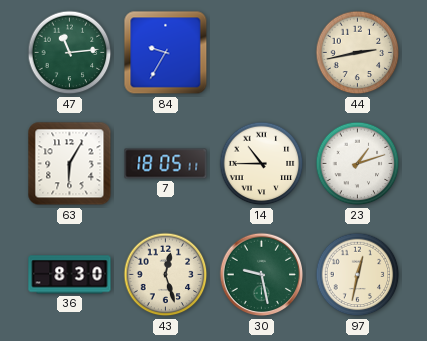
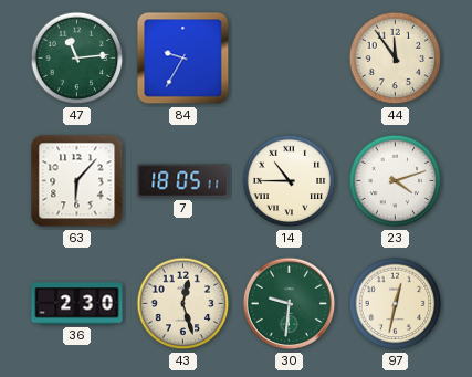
44: 2:43 -> 11:54
63: 6:05 -> 6:07
23: 1:12 -> 4:12
36: 8:30 -> 2:30
30: 9:28 -> 9:31
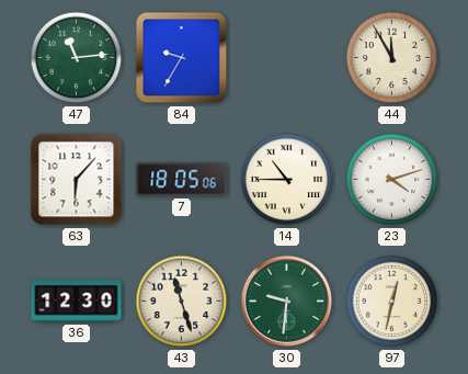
44: 11:54 -> 11:55
7: 18:05:11 -> 18:05:06
36: 2:30 -> 12:30
43: 12:27 -> 11:27
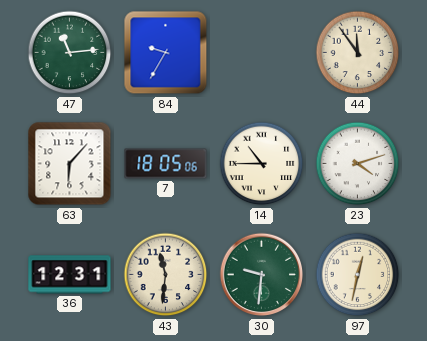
44: 11:55 -> 11:54
36: 12:30 -> 12:31
43: 11:27 -> 11:31
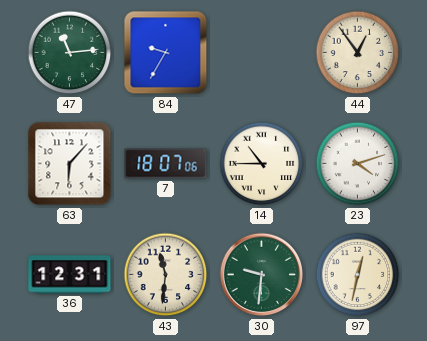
44: 11:54 -> 12:54
7: 18:05 -> 18:07
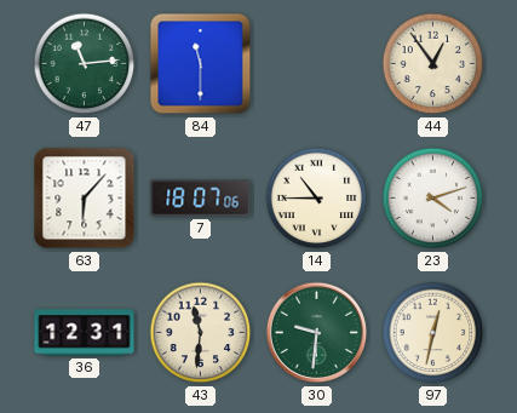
84: 9:35 -> 11:30
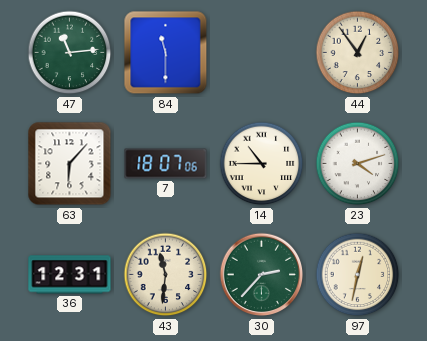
30: 9:31 -> 2:37
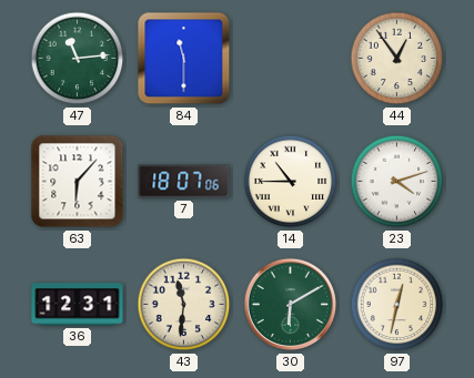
30: 2:37 -> 6:10
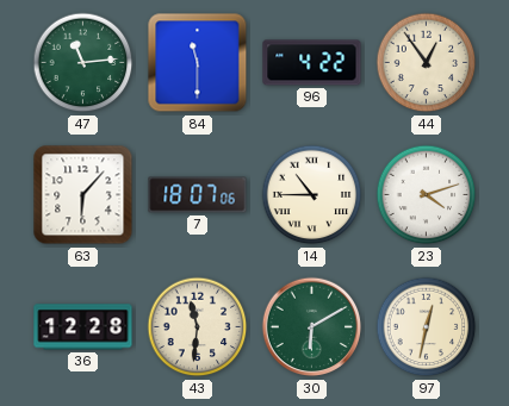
96: none -> 4:22
36: 12:31 -> 12:28
